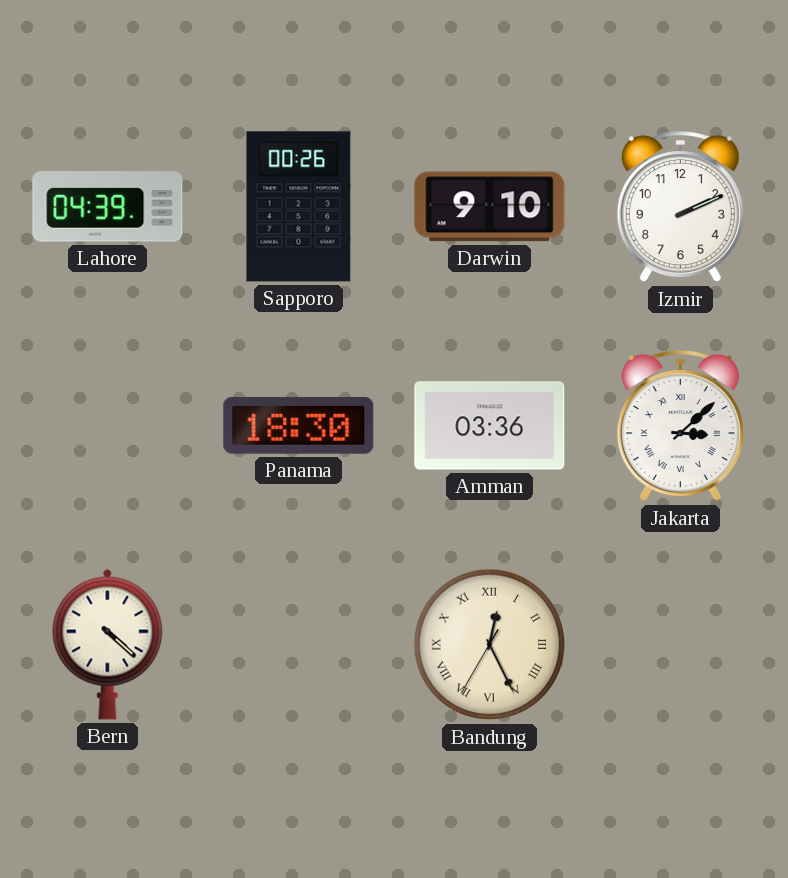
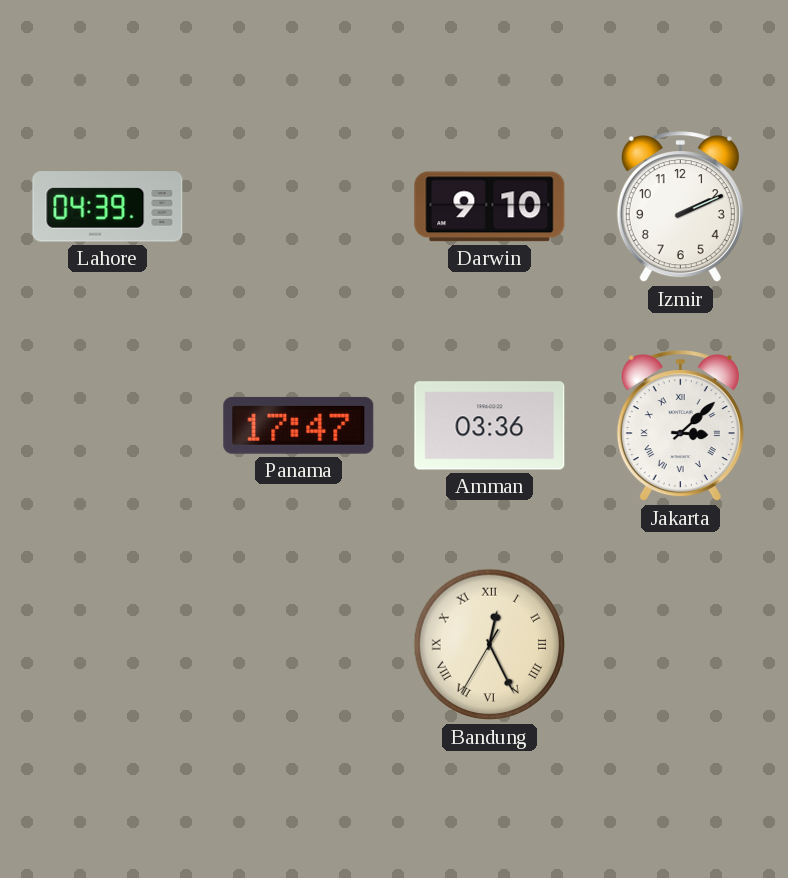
Sapporo: 00:26 -> none
Panama: 18:30 -> 17:47
Bern: 4:22 -> none
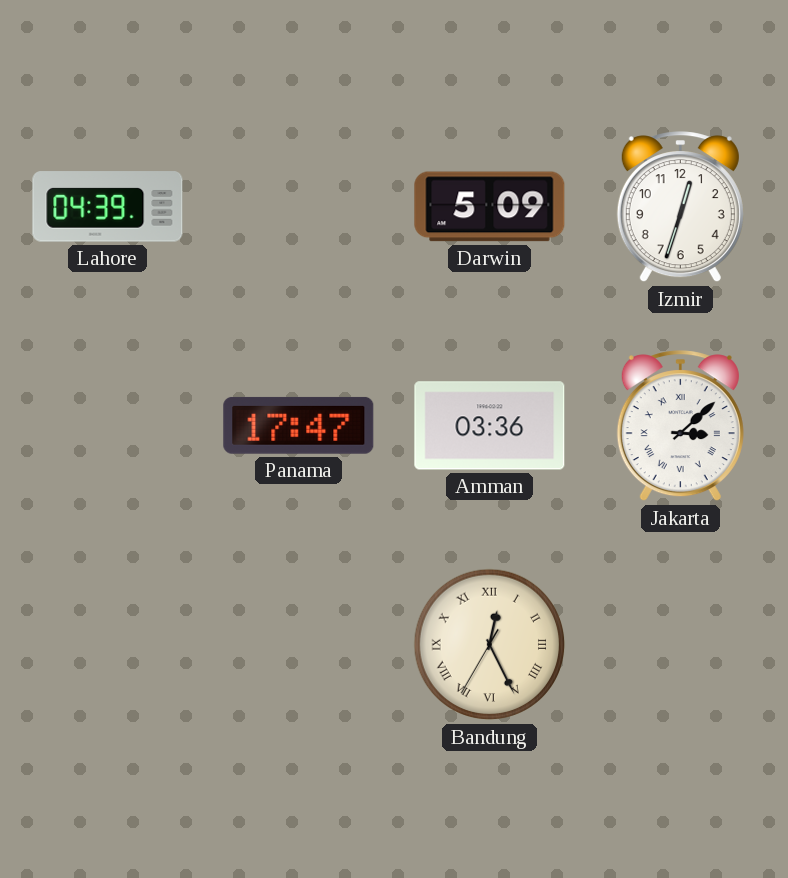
Darwin: 9:10 -> 5:09
Izmir: 2:11 -> 12:33
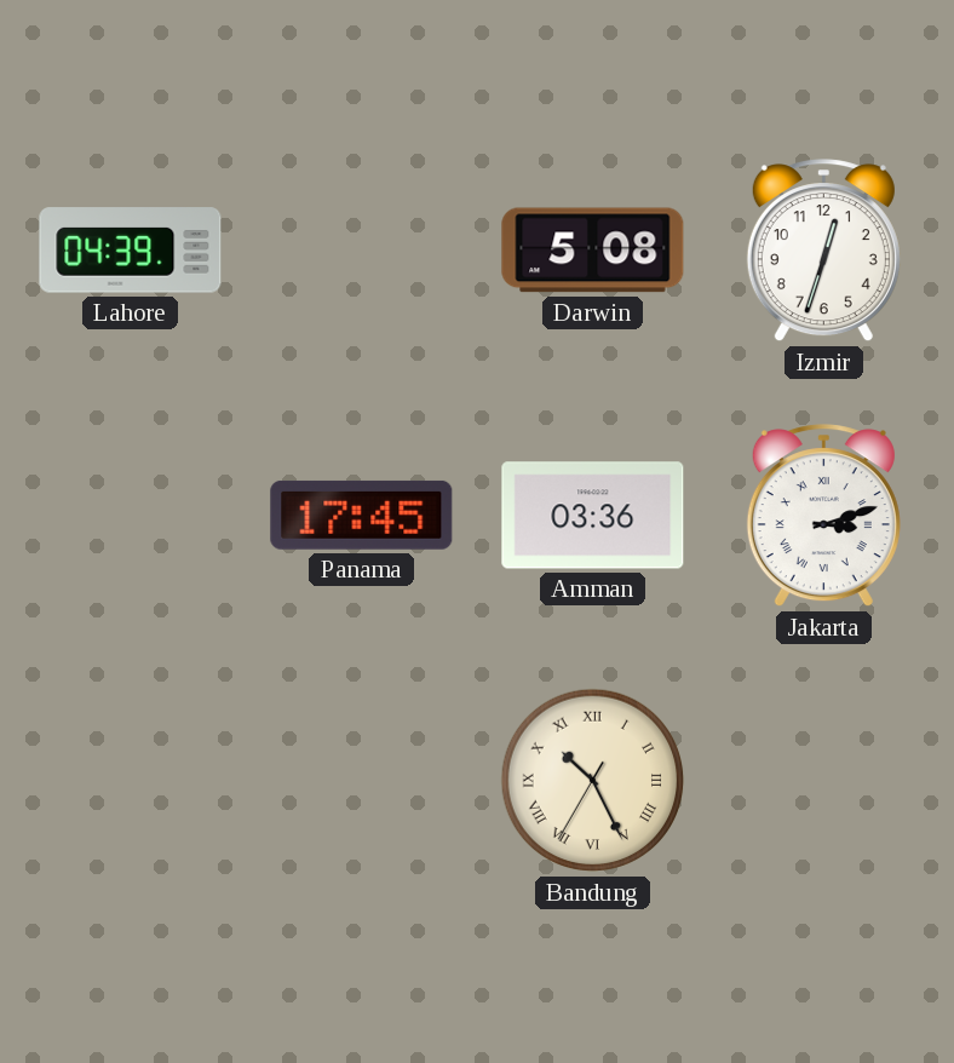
Darwin: 5:09 -> 5:08
Panama: 17:47 -> 17:45
Jakarta: 3:08 -> 3:12
Bandung: 12:25 -> 10:25
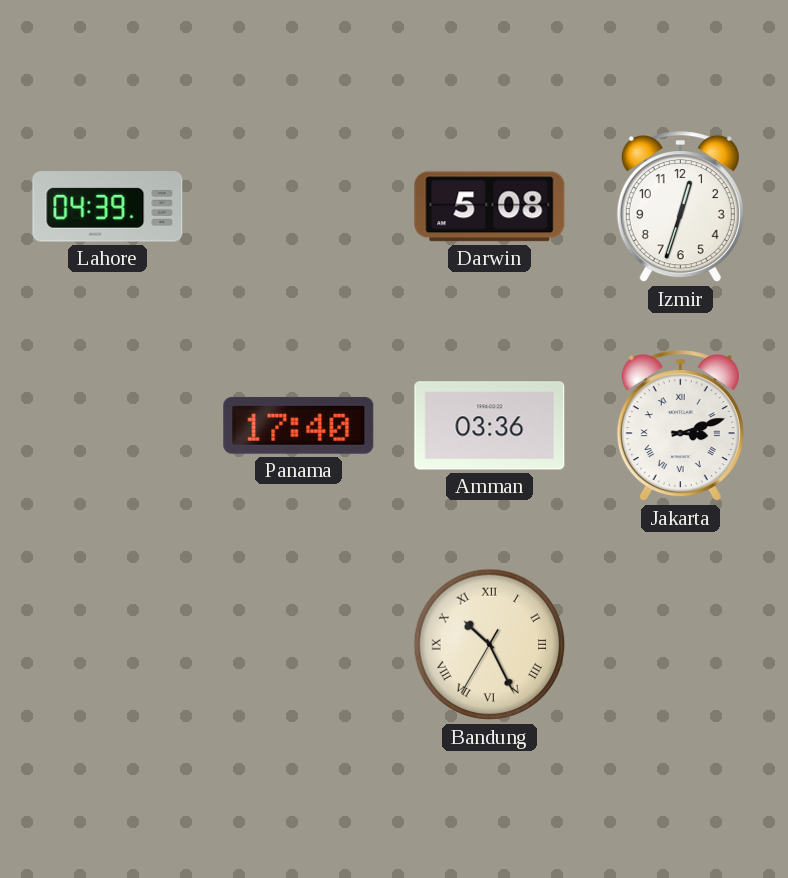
Panama: 17:45 -> 17:40
